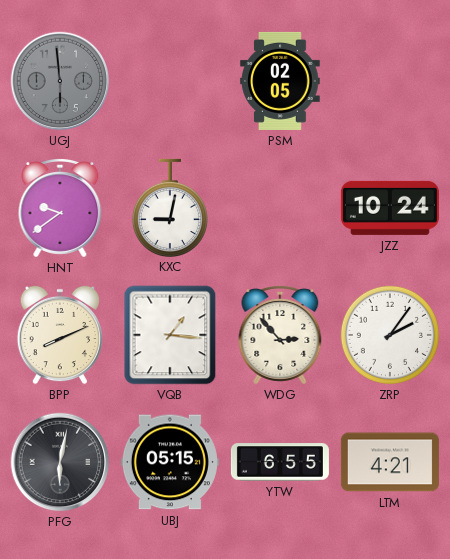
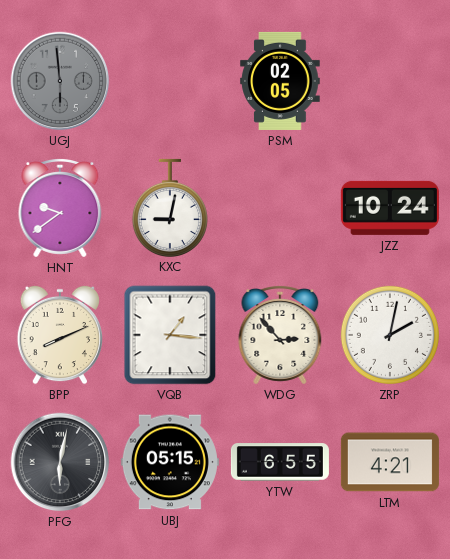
ZRP: 2:06 -> 2:02
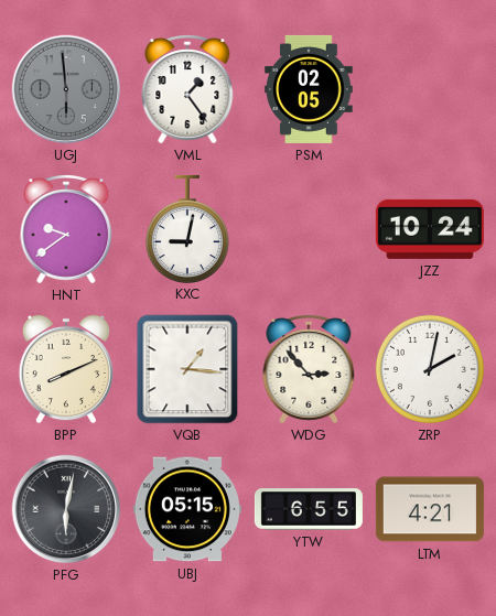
VML: none -> 1:24
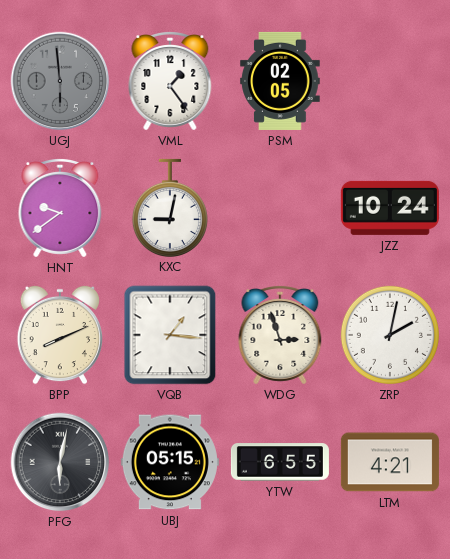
WDG: 2:53 -> 2:57
